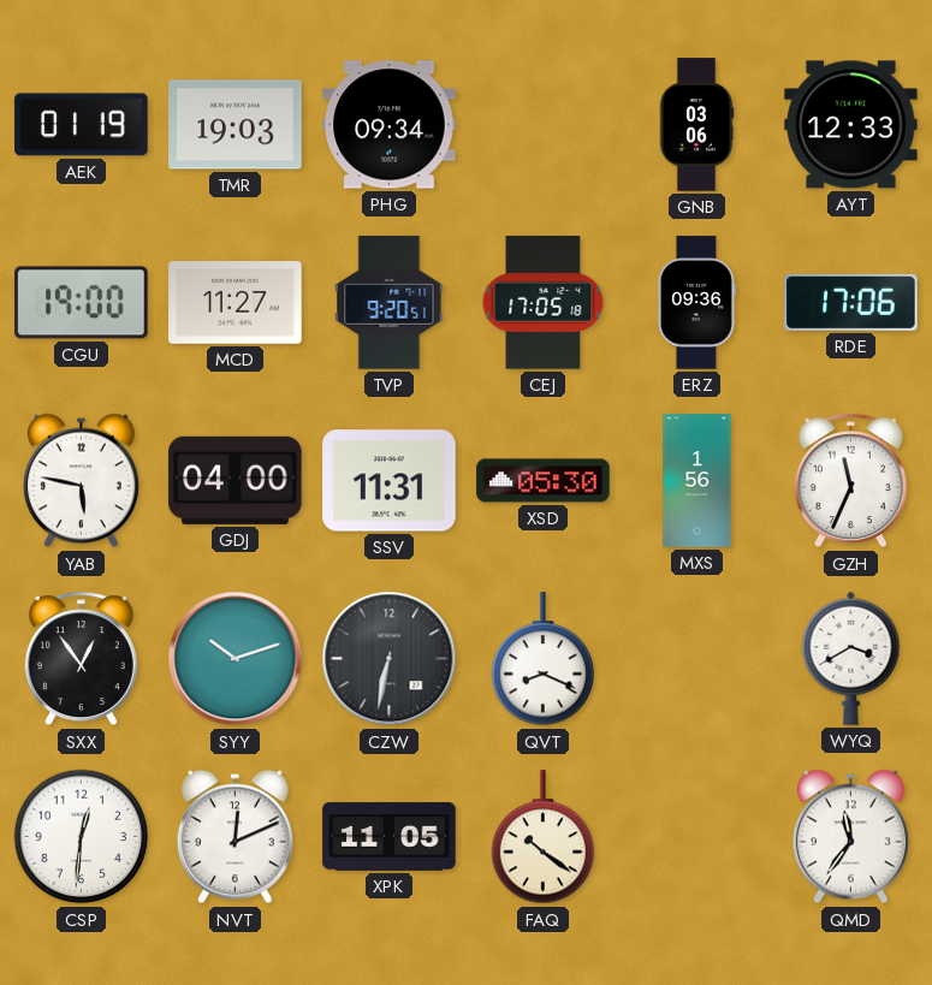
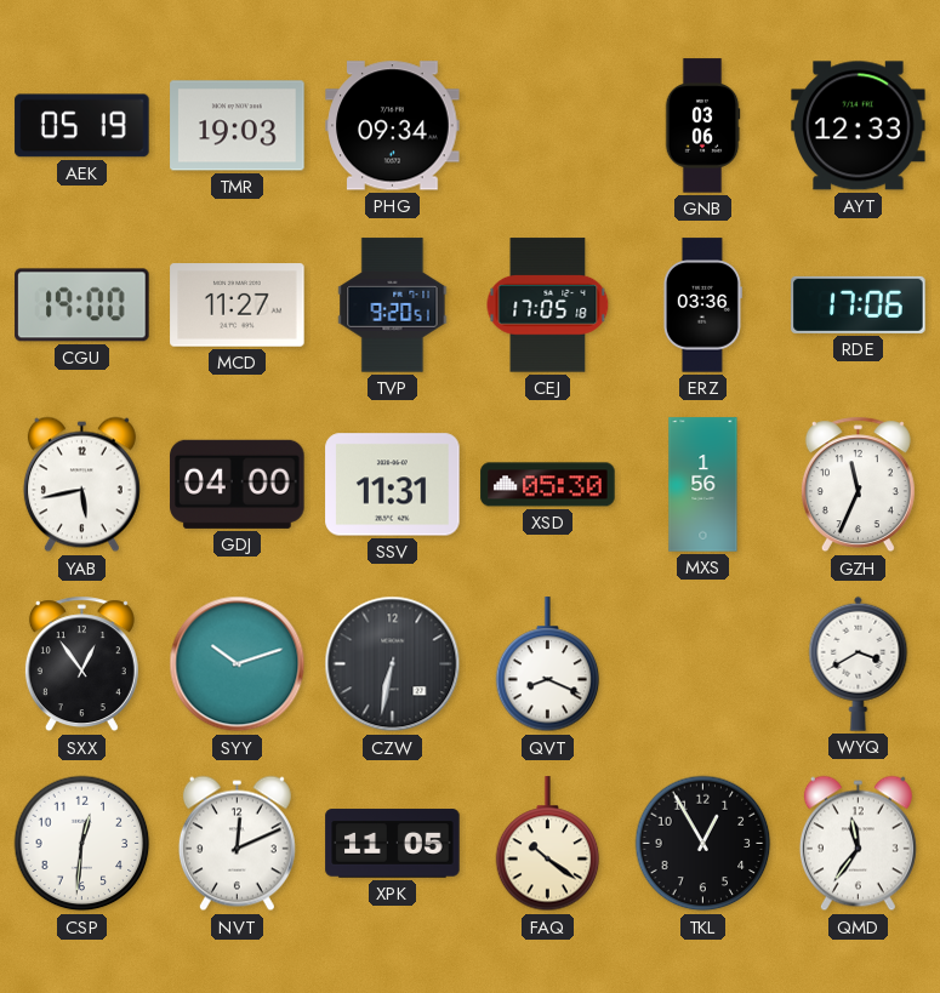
AEK: 01:19 -> 05:19
ERZ: 09:36 -> 03:36
YAB: 5:47 -> 5:43
TKL: none -> 12:55
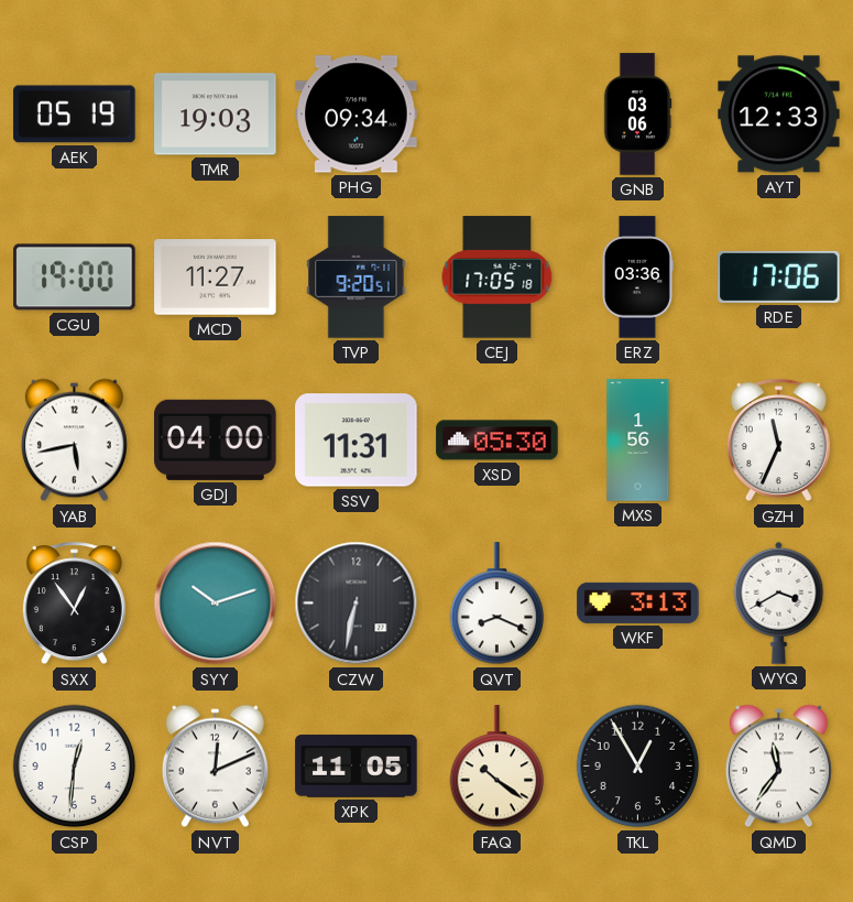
WKF: none -> 3:13
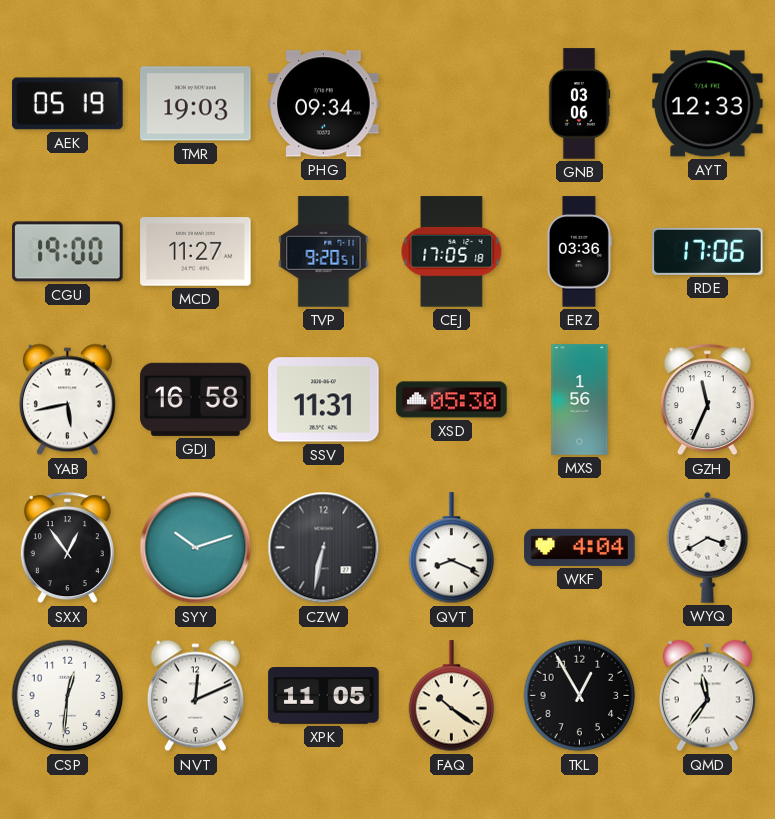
GDJ: 04:00 -> 16:58
WKF: 3:13 -> 4:04
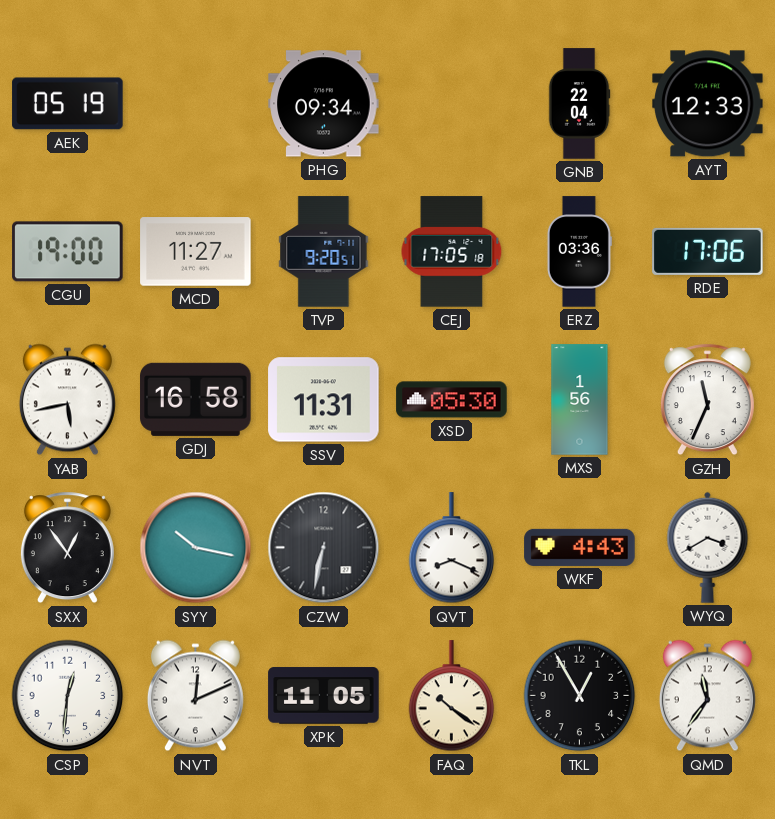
TMR: 19:03 -> none
GNB: 03:06 -> 22:04
SYY: 10:12 -> 10:17
WKF: 4:04 -> 4:43
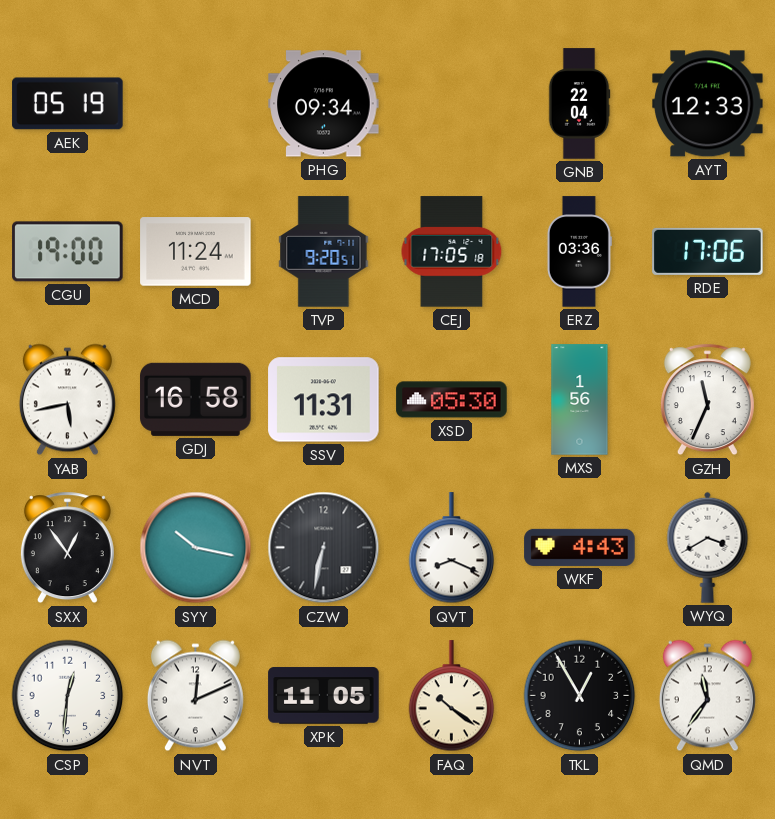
MCD: 11:27 -> 11:24
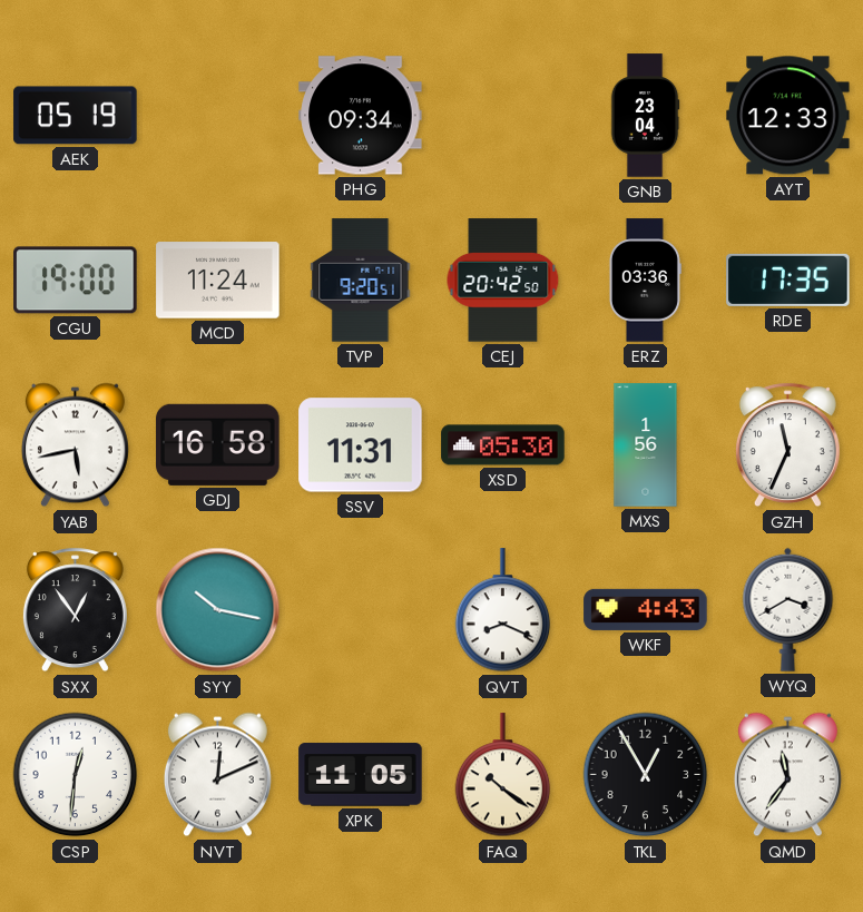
GNB: 22:04 -> 23:04
CEJ: 17:05 -> 20:42
RDE: 17:06 -> 17:35
CZW: 6:32 -> none
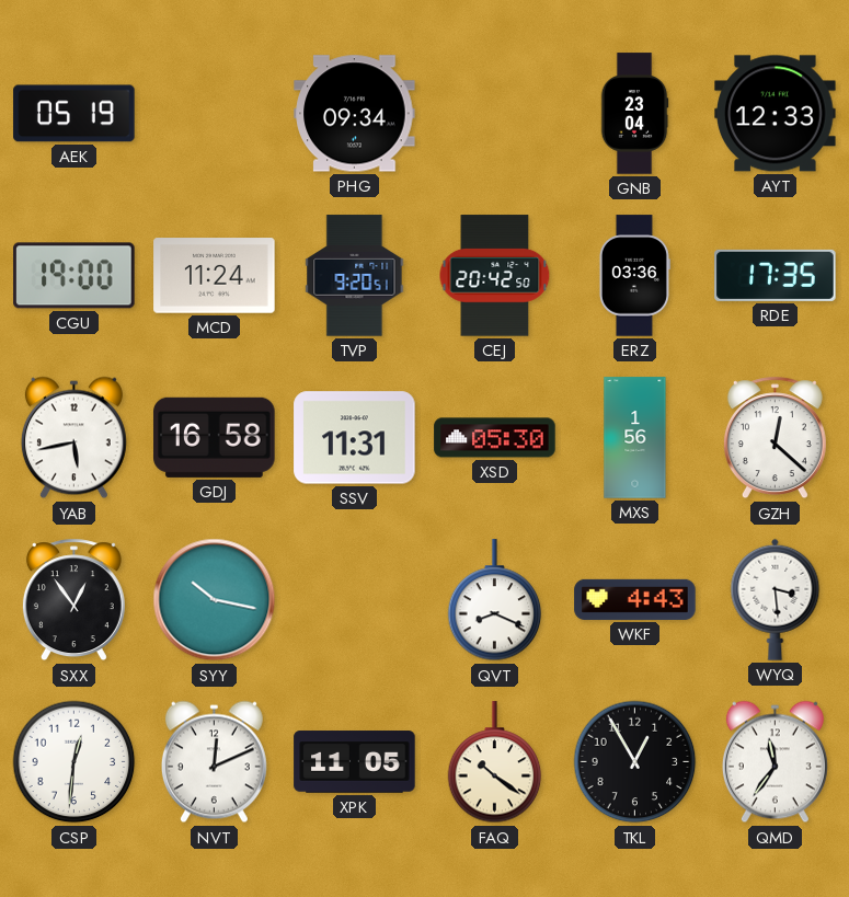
GZH: 11:34 -> 12:22
WYQ: 3:40 -> 3:29
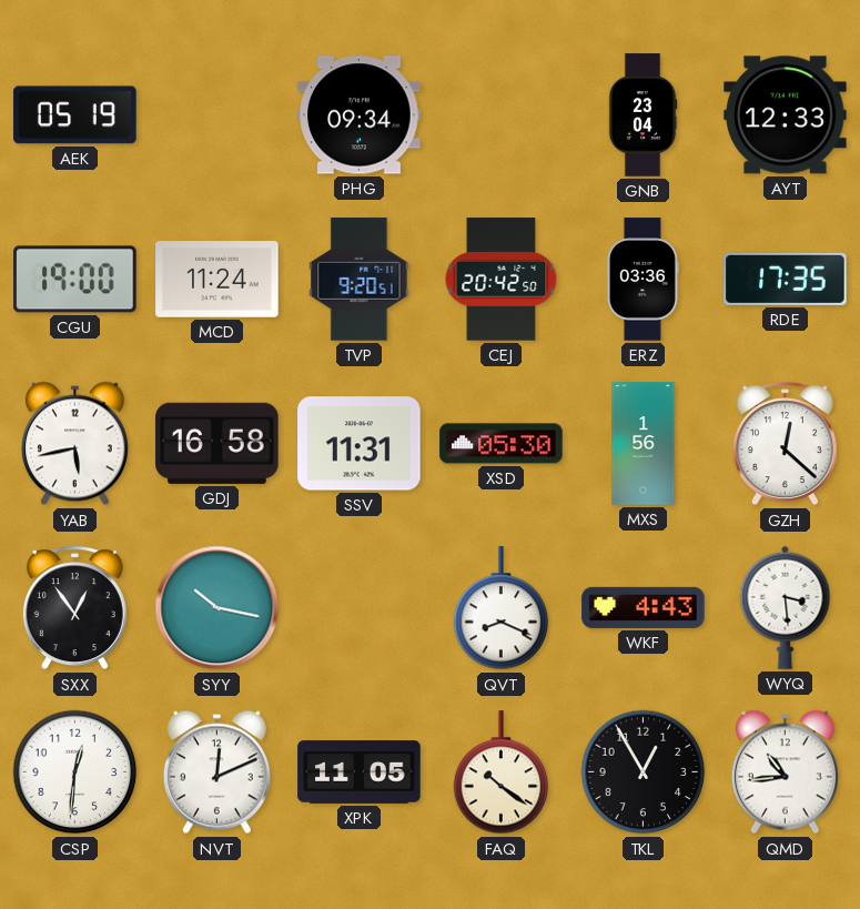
QMD: 11:36 -> 10:44
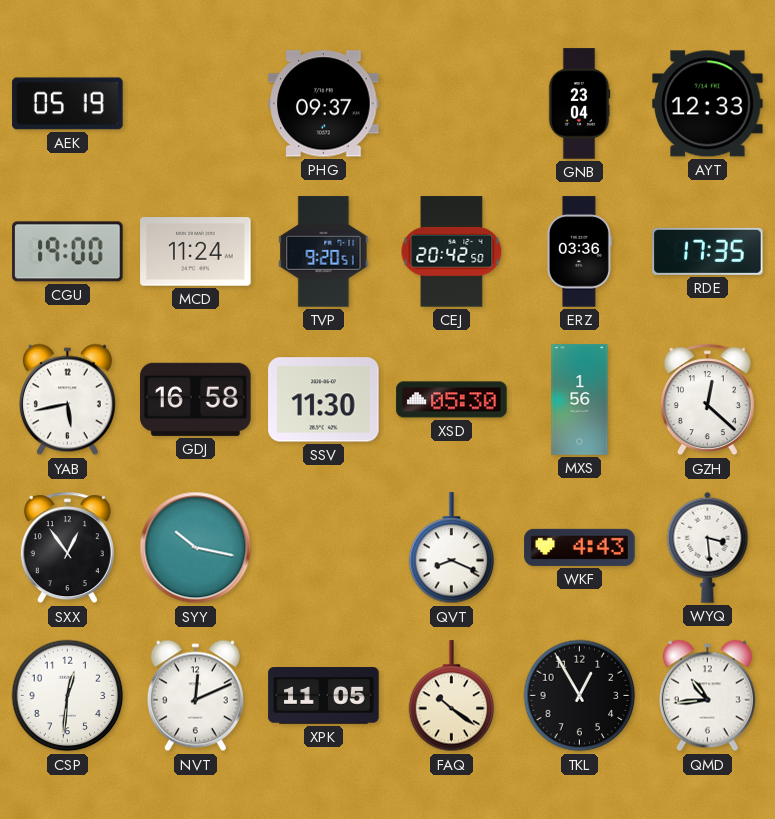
PHG: 09:34 -> 09:37
SSV: 11:31 -> 11:30
